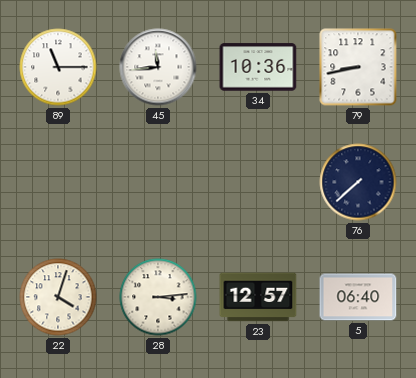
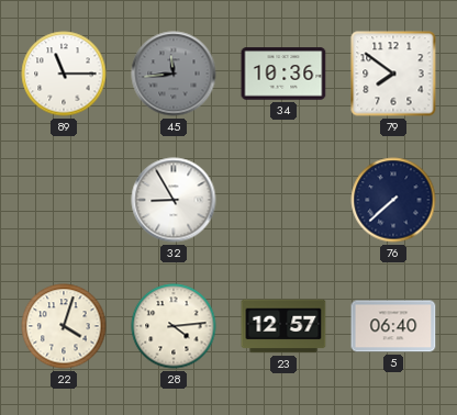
45 dial: white -> grey
79: 8:43 -> 7:51
32: none -> 8:55
28: 3:14 -> 4:14
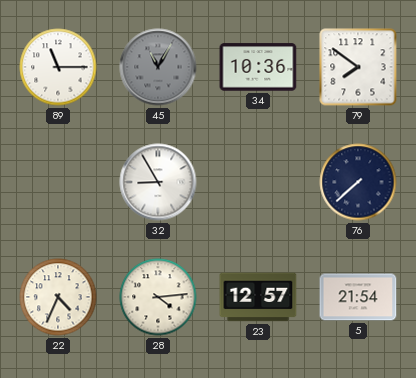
45: 11:44 -> 11:05
22: 4:03 -> 4:34
5: 06:40 -> 21:54
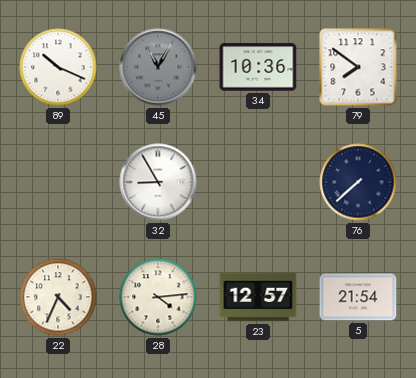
89: 11:15 -> 10:19
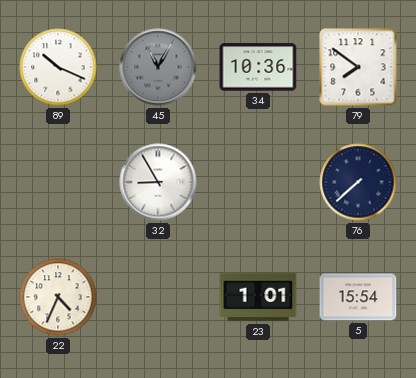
28: 4:14 -> none
23: 12:57 -> 1:01
5: 21:54 -> 15:54
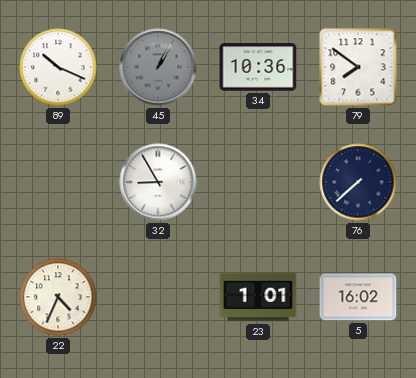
45: 11:05 -> 1:05
5: 15:54 -> 16:02
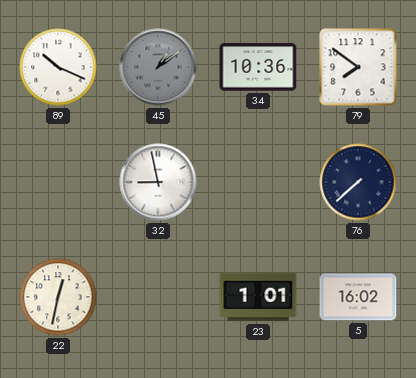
45: 1:05 -> 1:09
32: 8:55 -> 8:58
22: 4:34 -> 12:32
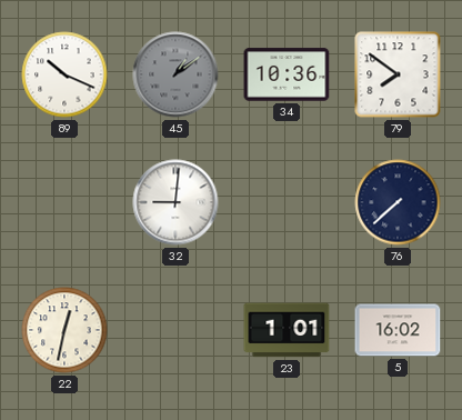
32: 8:58 -> 9:01
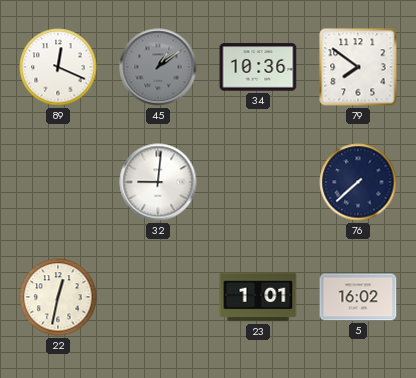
89: 10:19 -> 12:19
